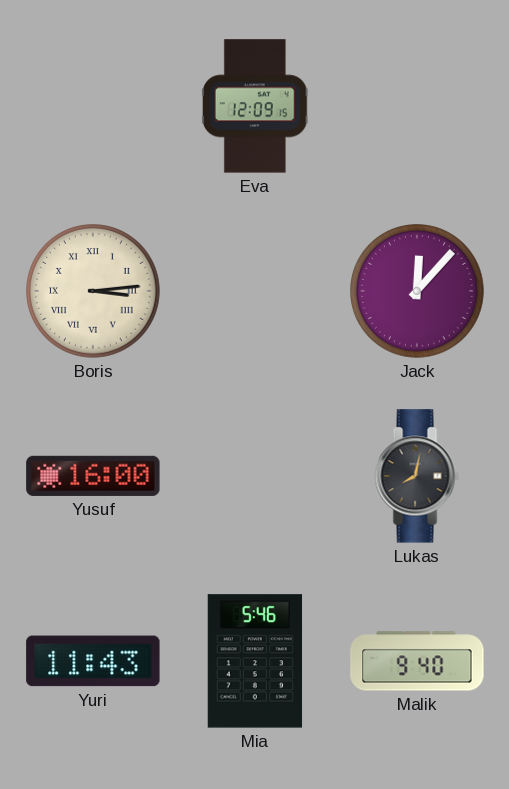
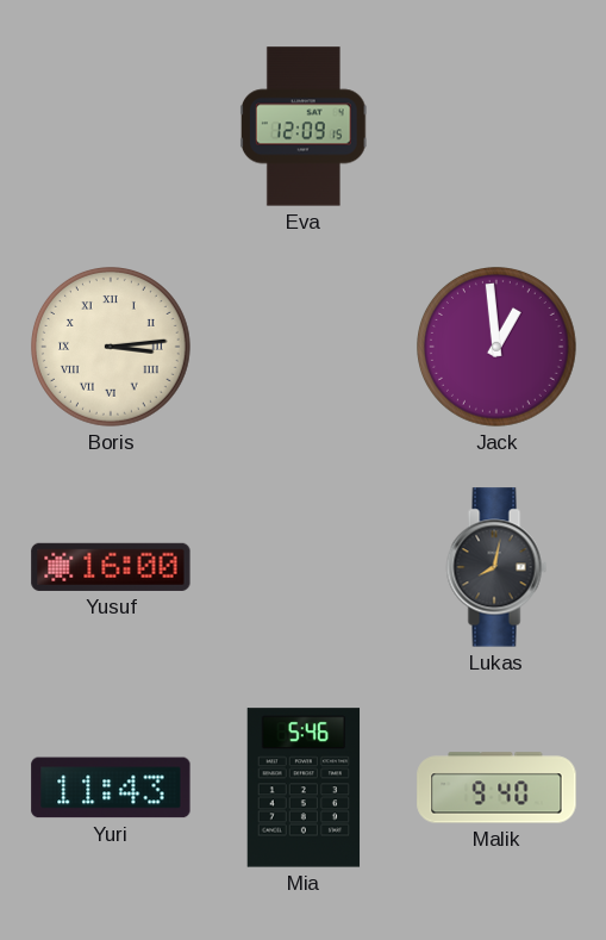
Jack: 12:07 -> 12:59
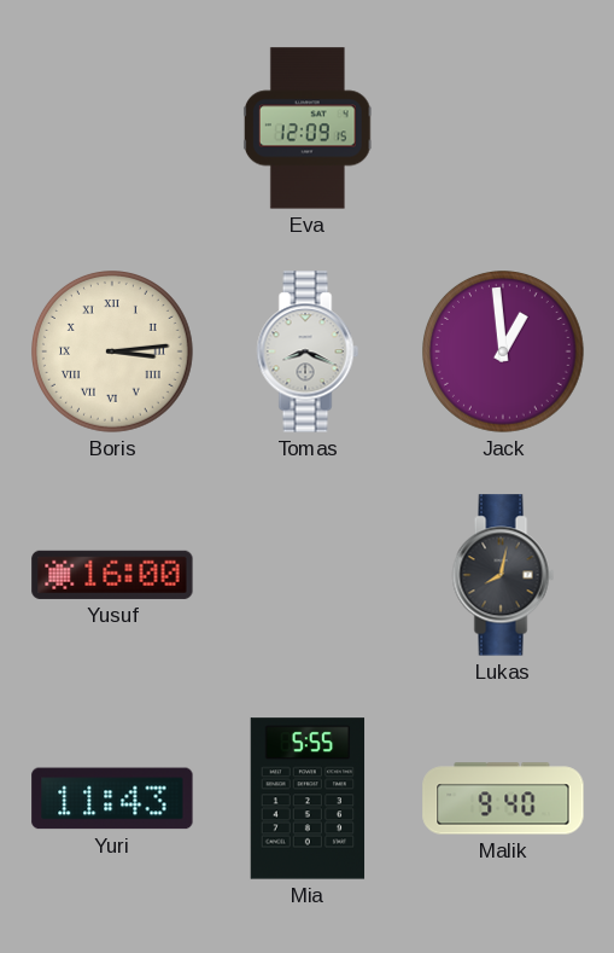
Tomas: none -> 8:19
Mia: 5:46 -> 5:55
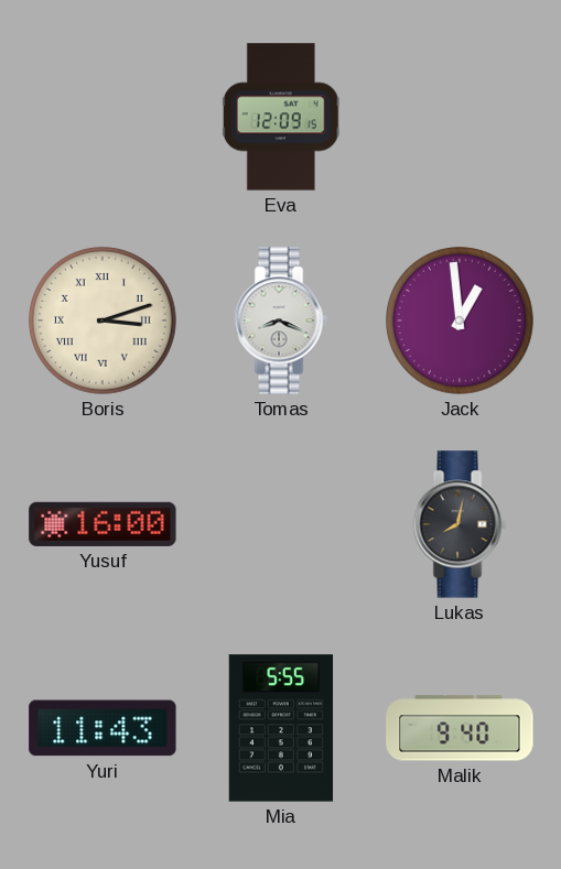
Boris: 3:14 -> 3:12
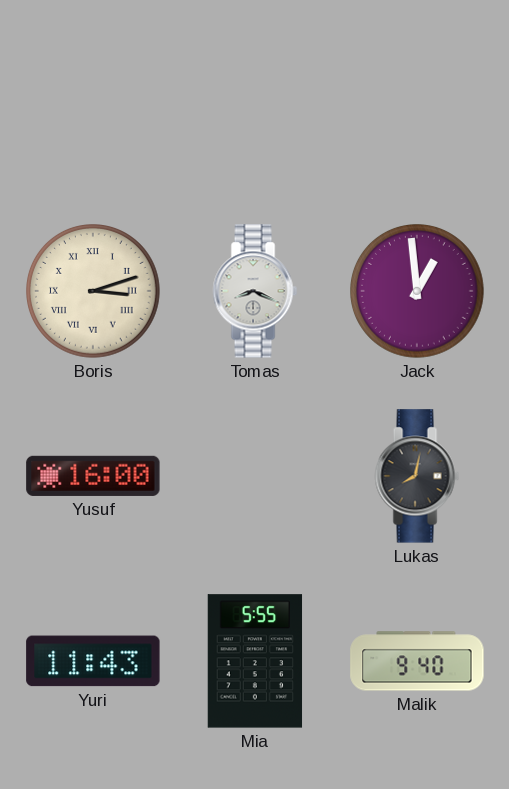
Eva: 12:09 -> none
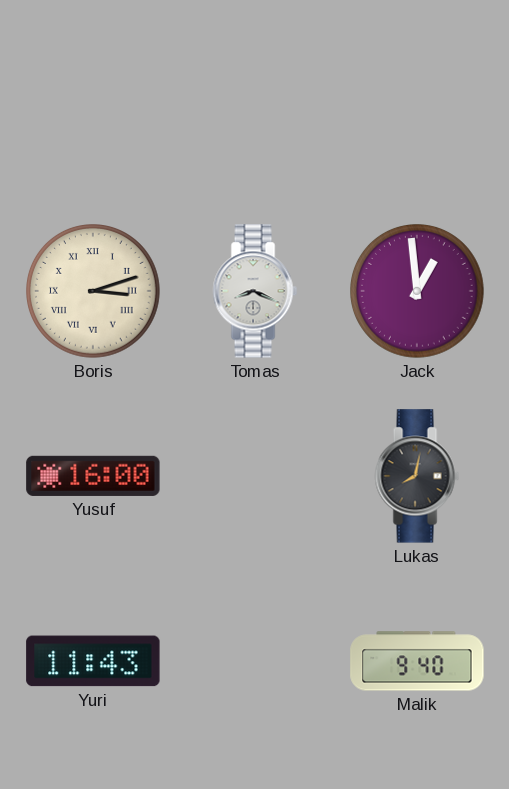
Mia: 5:55 -> none
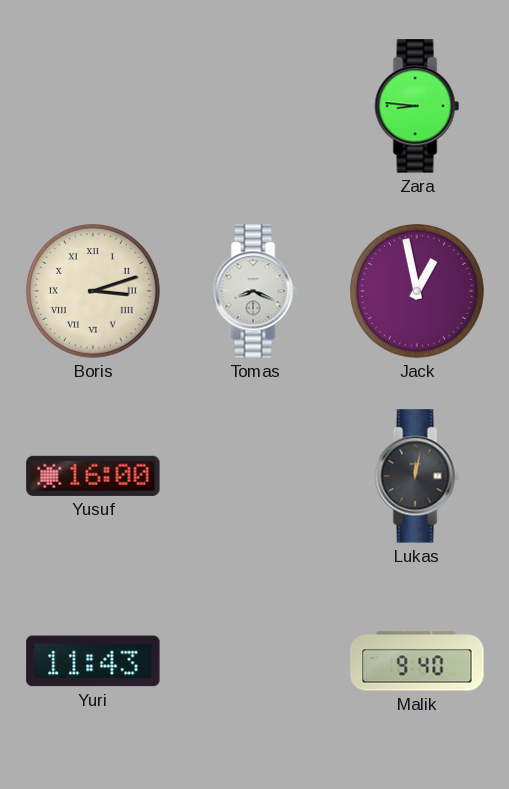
Zara: none -> 8:46
Jack: 12:59 -> 12:58
Lukas: 8:02 -> 12:02
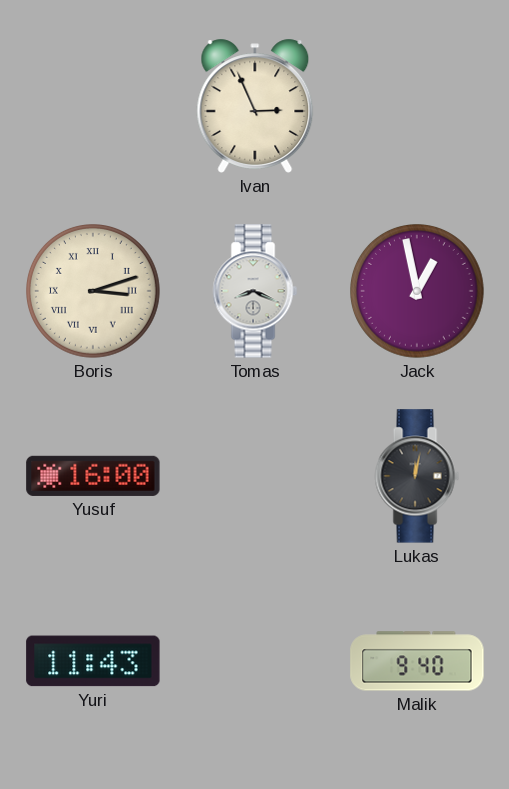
Ivan: none -> 2:56
Zara: 8:46 -> none
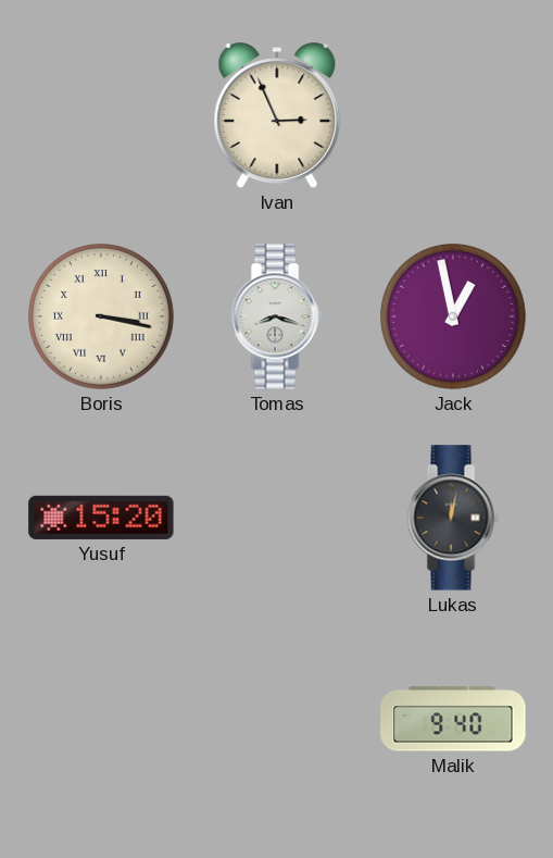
Boris: 3:12 -> 3:17
Tomas: 8:19 -> 8:18
Yusuf: 16:00 -> 15:20
Yuri: 11:43 -> none
